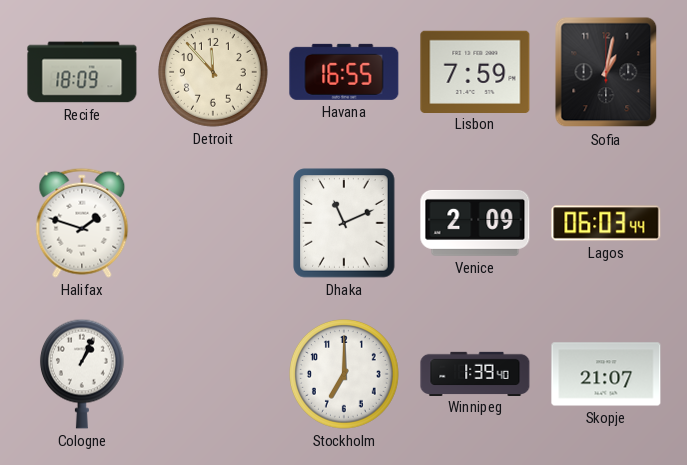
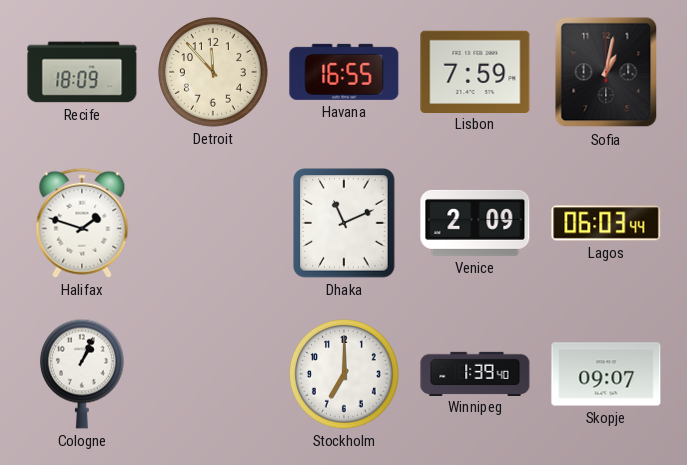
Skopje: 21:07 -> 09:07
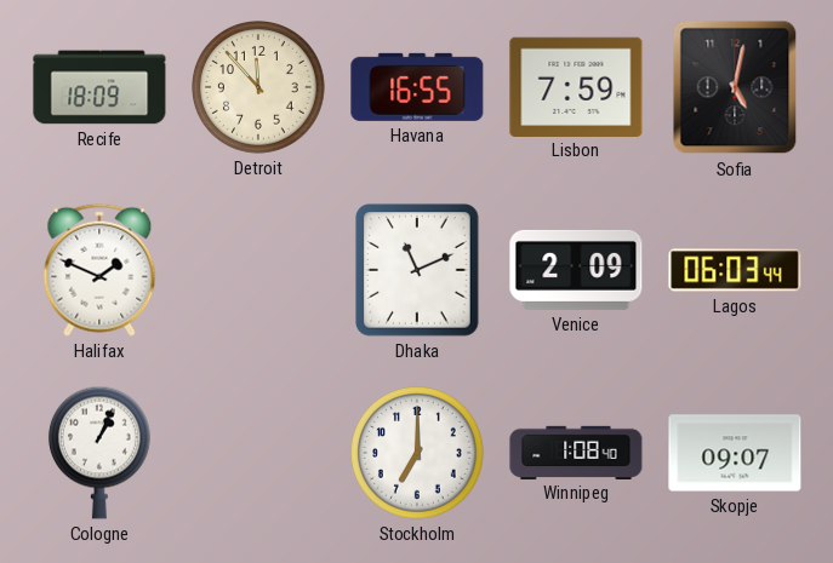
Sofia: 1:02 -> 5:02
Halifax: 1:48 -> 1:49
Winnipeg: 1:39 -> 1:08
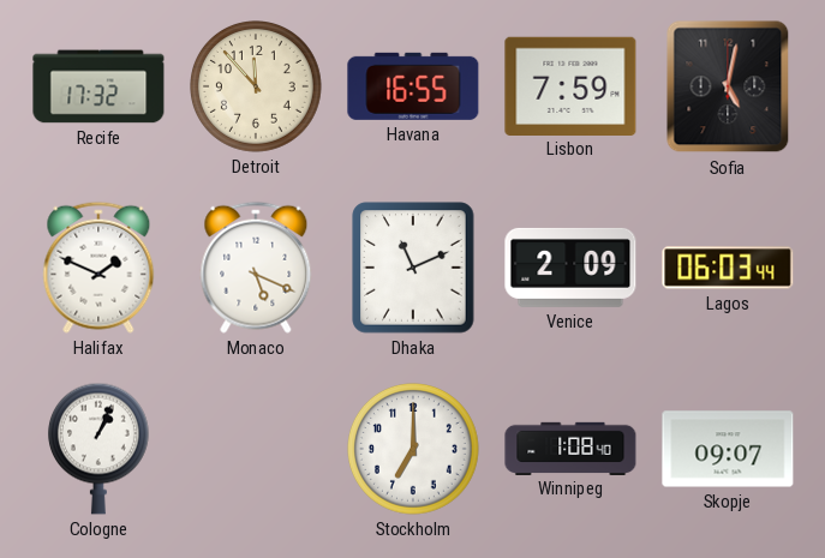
Recife: 18:09 -> 17:32
Monaco: none -> 5:19
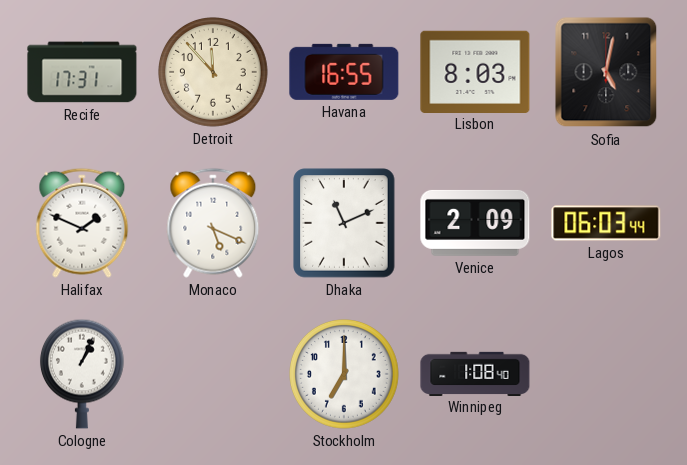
Recife: 17:32 -> 17:31
Lisbon: 7:59 -> 8:03
Skopje: 09:07 -> none
